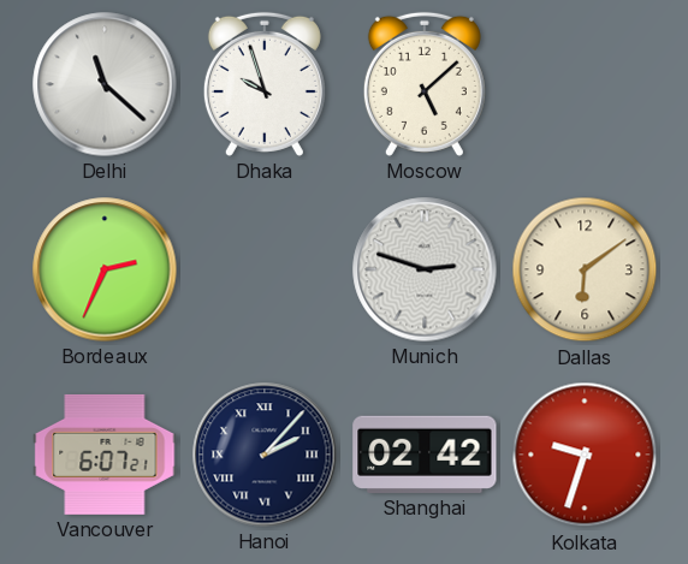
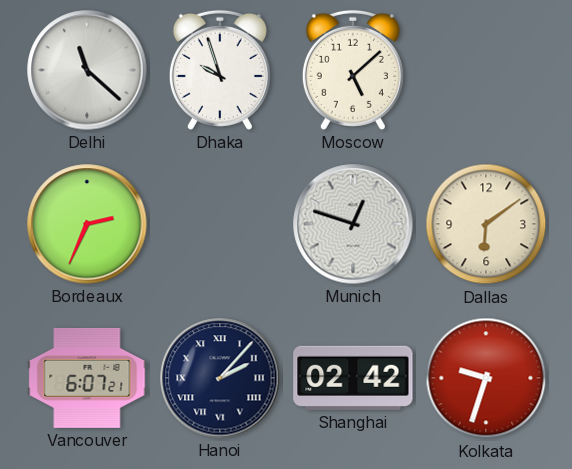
Munich: 2:48 -> 12:48
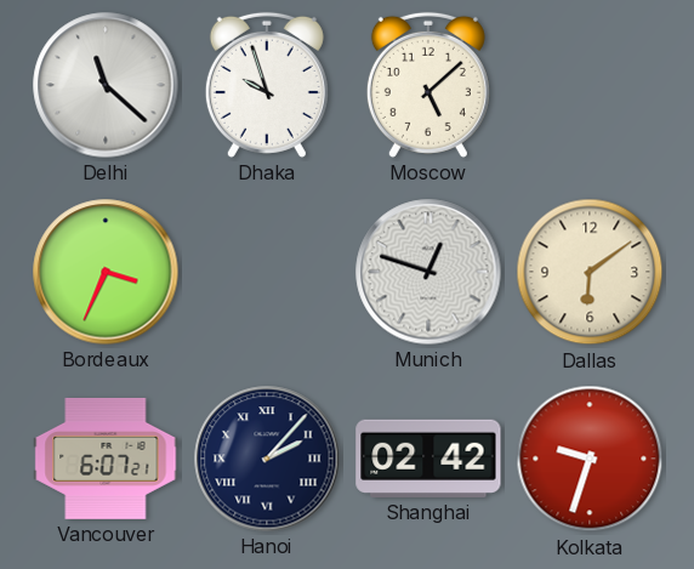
Bordeaux: 2:34 -> 3:34
